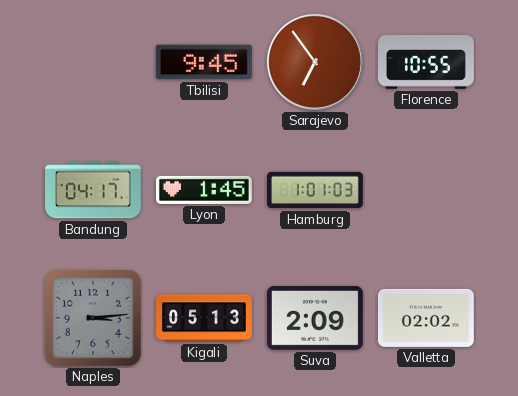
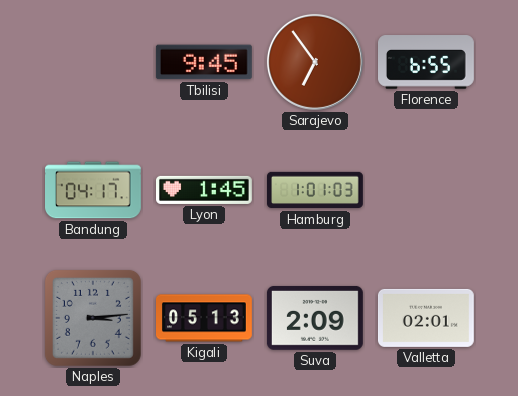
Florence: 10:55 -> 6:55
Valletta: 02:02 -> 02:01
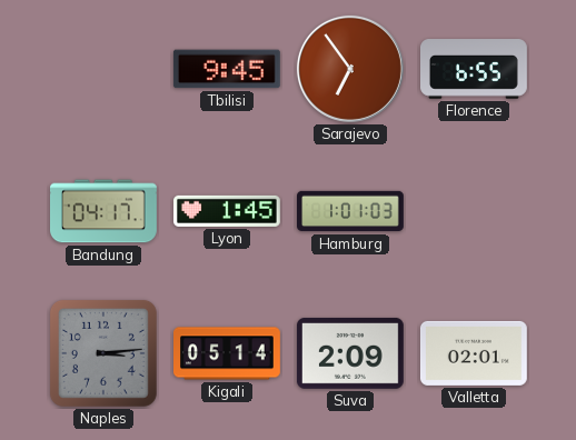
Kigali: 05:13 -> 05:14
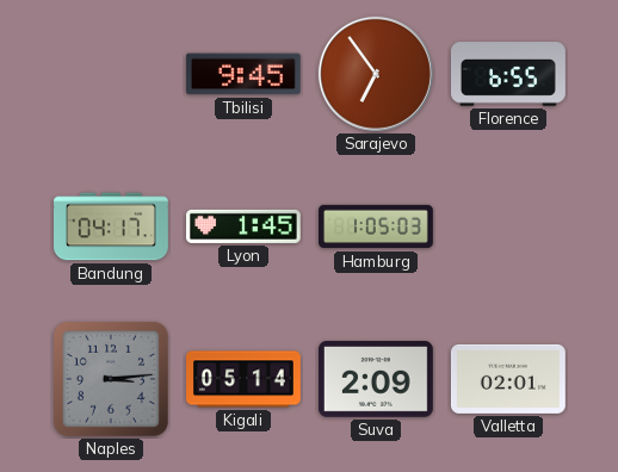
Hamburg: 1:01 -> 1:05
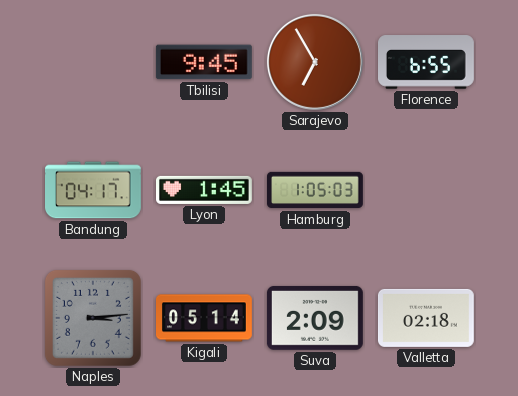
Sarajevo: 6:54 -> 6:55
Valletta: 02:01 -> 02:18
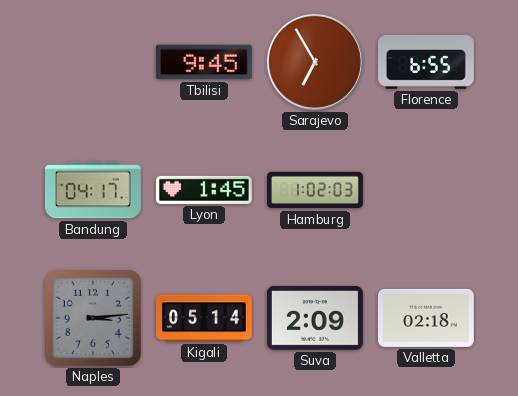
Hamburg: 1:05 -> 1:02
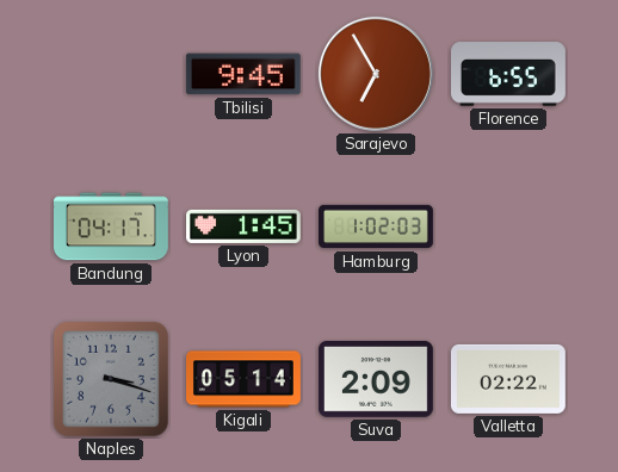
Naples: 3:14 -> 3:18
Valletta: 02:18 -> 02:22
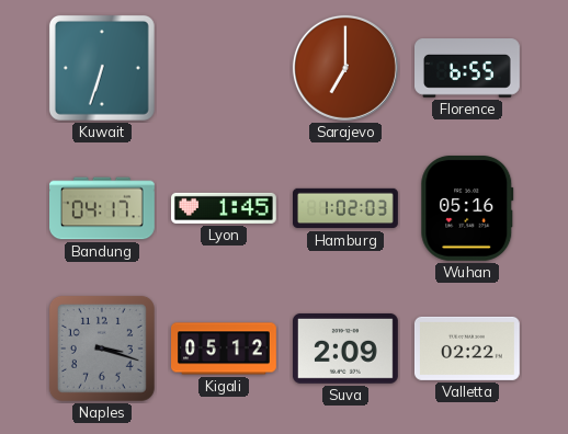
Kuwait: none -> 6:33
Tbilisi: 9:45 -> none
Sarajevo: 6:55 -> 7:00
Wuhan: none -> 05:16
Kigali: 05:14 -> 05:12
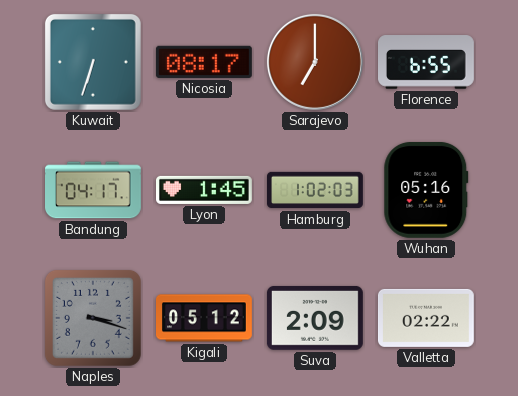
Nicosia: none -> 08:17
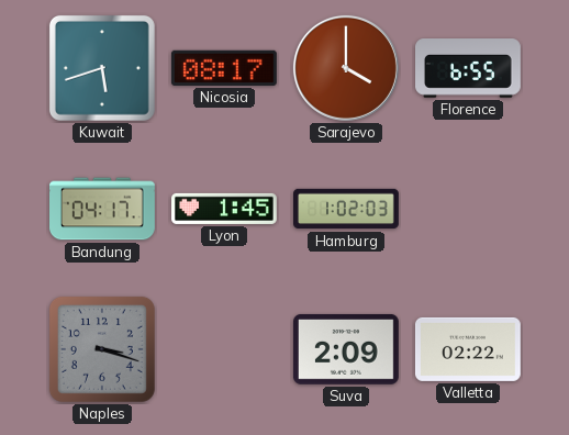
Kuwait: 6:33 -> 5:42
Sarajevo: 7:00 -> 4:00
Wuhan: 05:16 -> none
Kigali: 05:12 -> none
